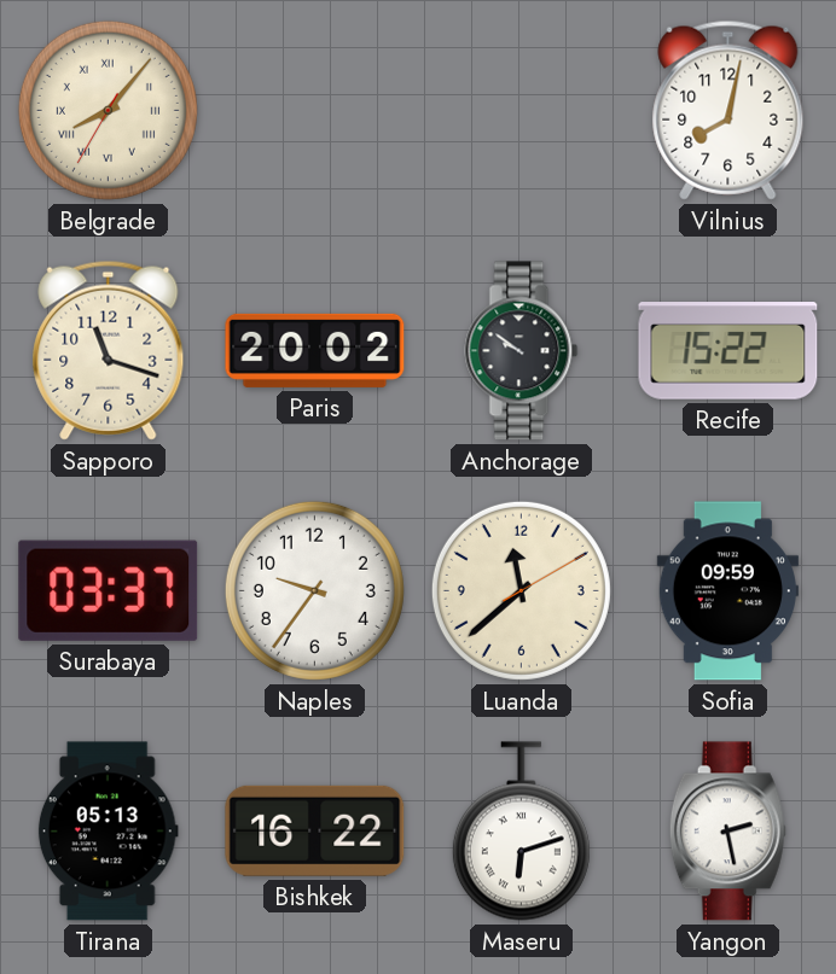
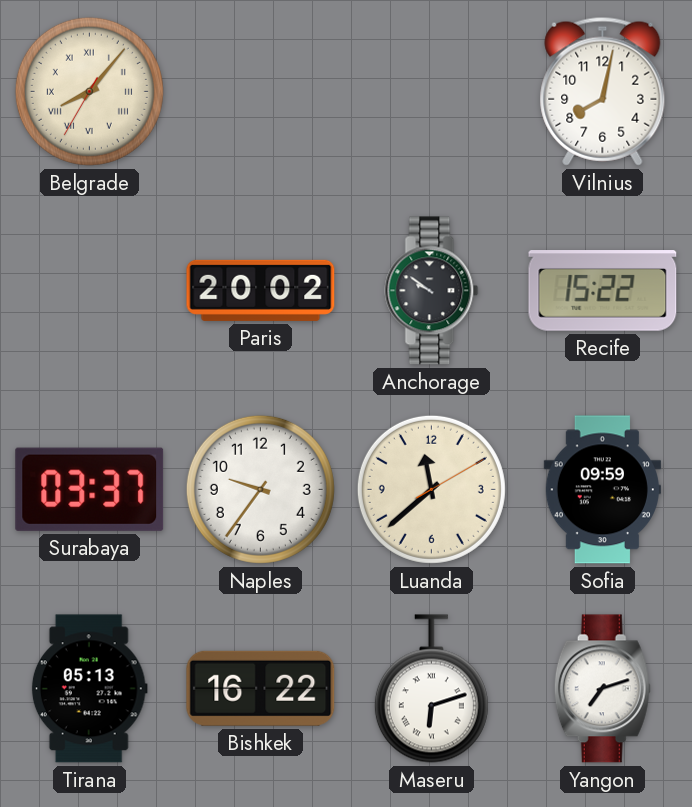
Sapporo: 11:18 -> none
Yangon: 2:28 -> 7:12
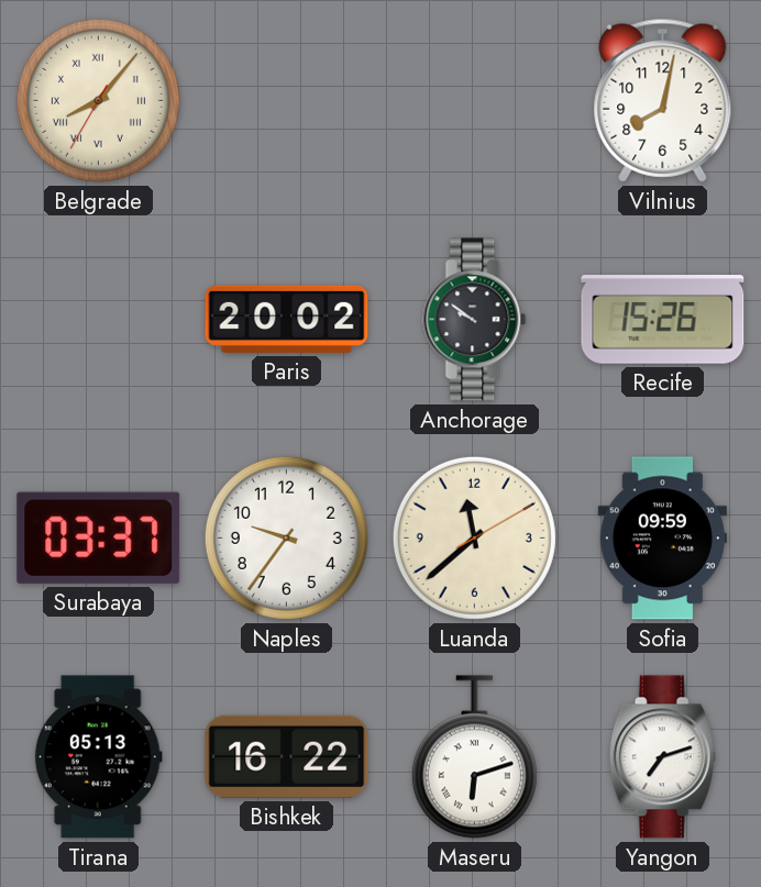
Recife: 15:22 -> 15:26
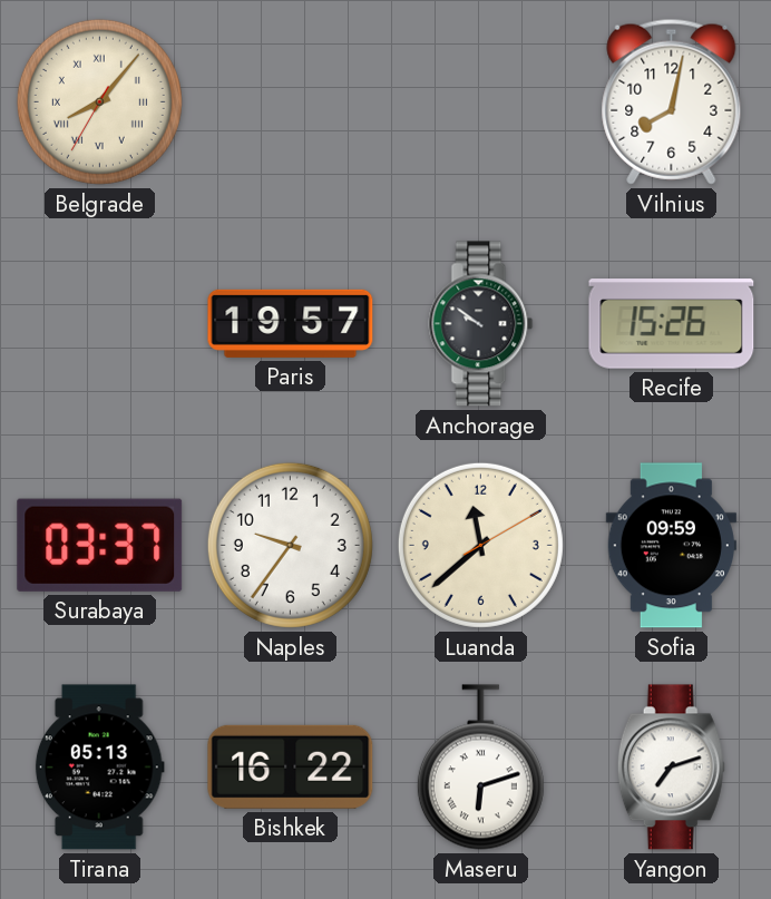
Paris: 20:02 -> 19:57
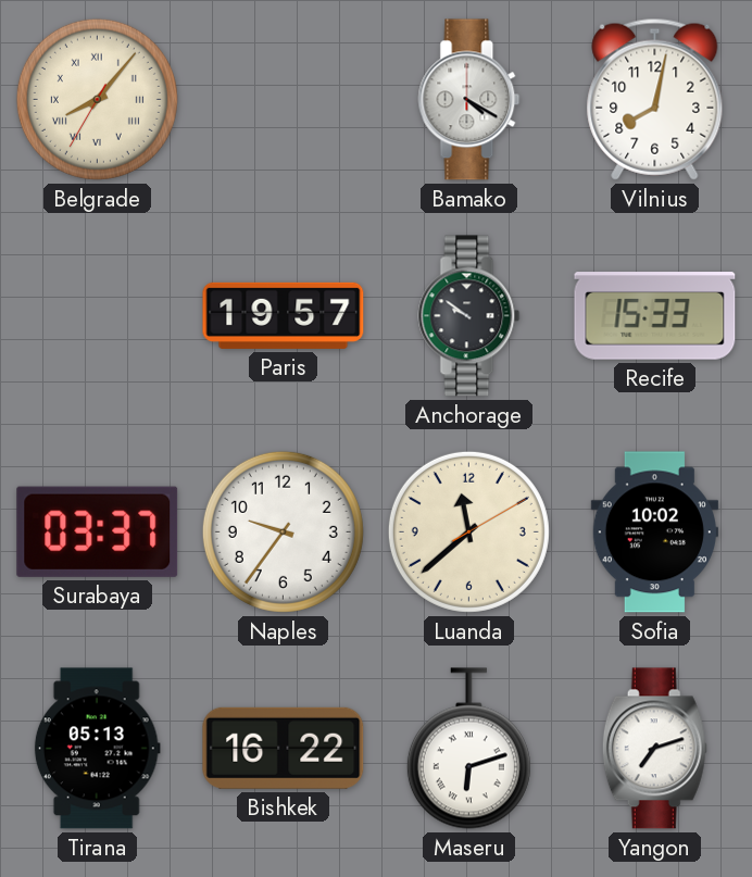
Bamako: none -> 4:20
Recife: 15:26 -> 15:33
Sofia: 09:59 -> 10:02
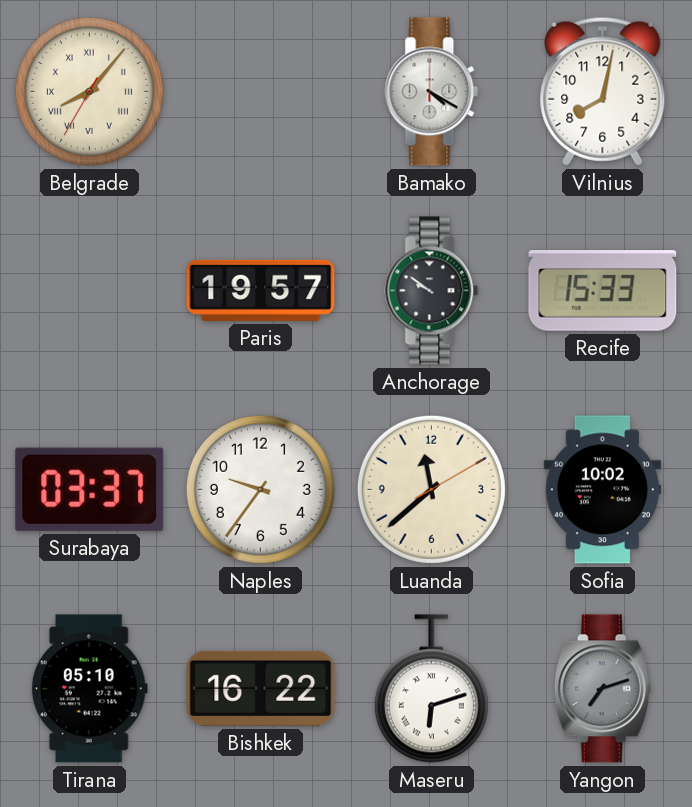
Tirana: 05:13 -> 05:10
Yangon dial: white -> grey
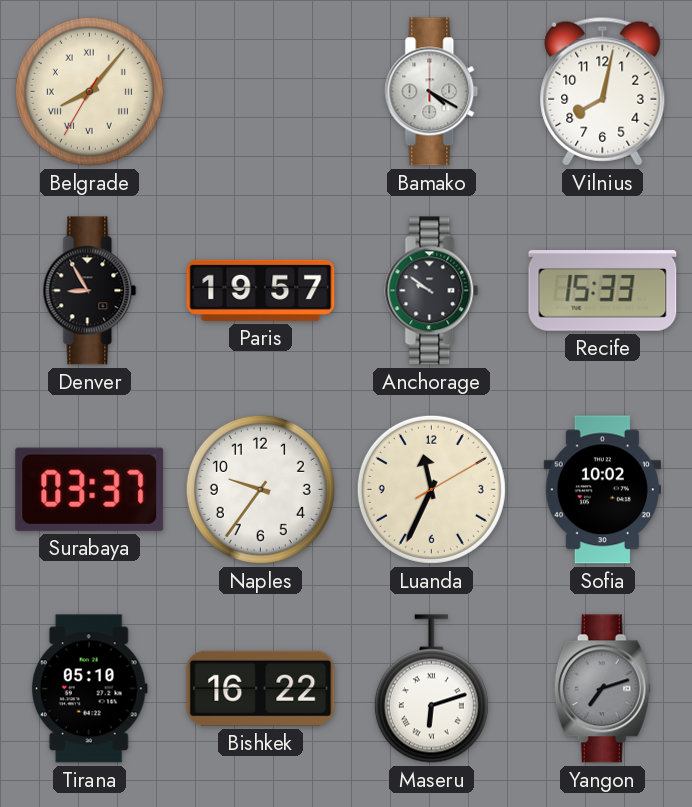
Denver: none -> 8:55
Luanda: 11:38 -> 11:34
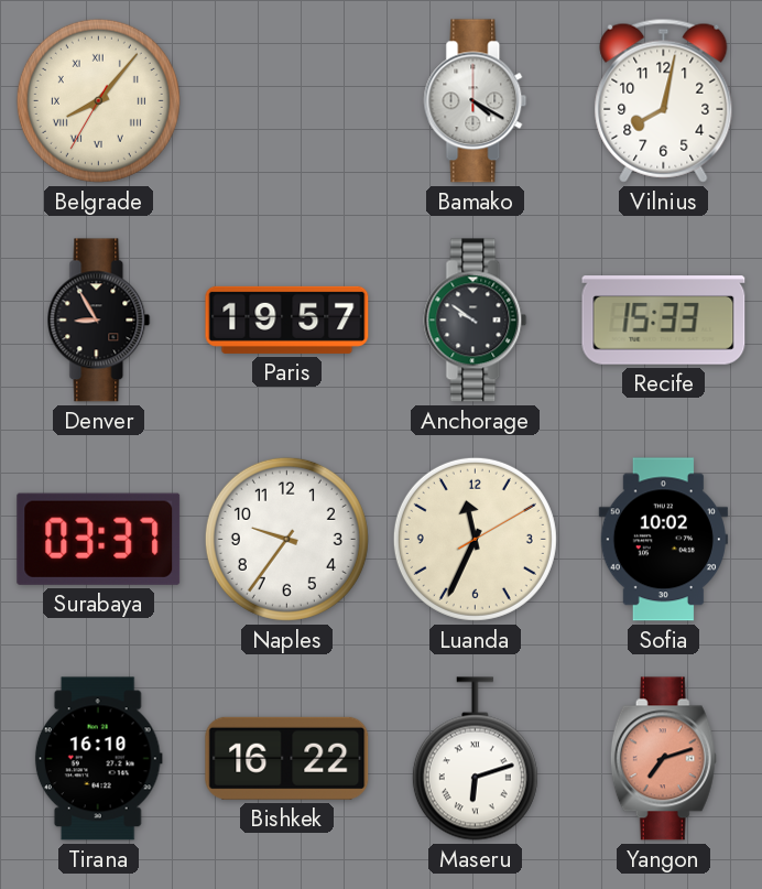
Tirana: 05:10 -> 16:10
Yangon dial: grey -> salmon
